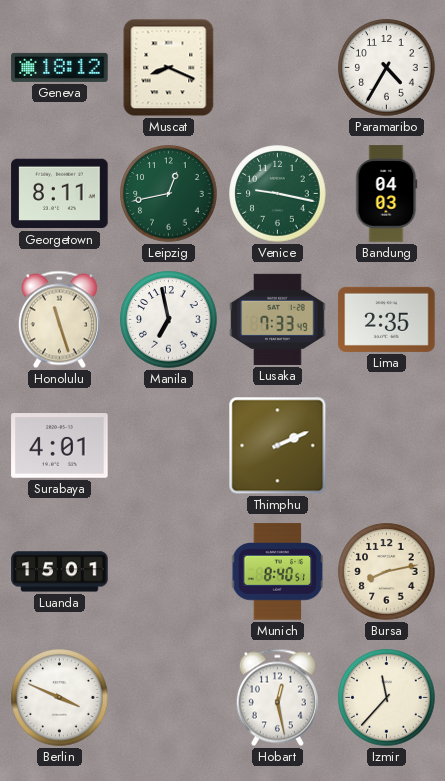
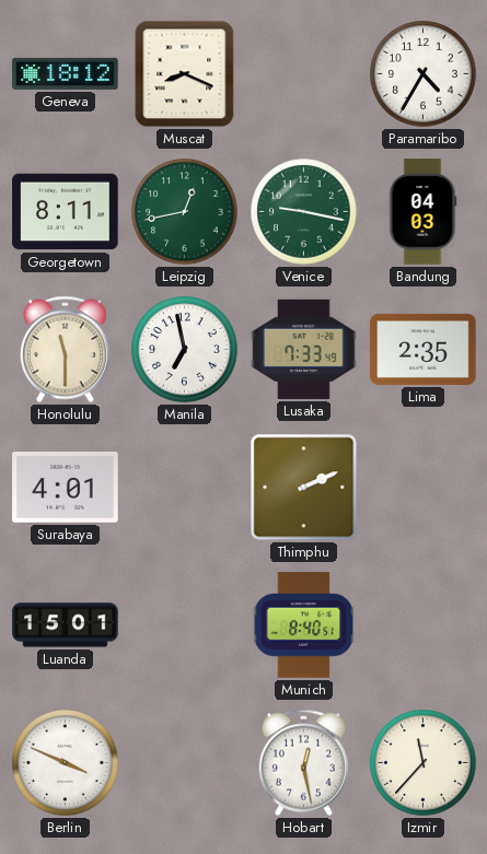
Honolulu: 11:27 -> 11:30
Bursa: 8:13 -> none
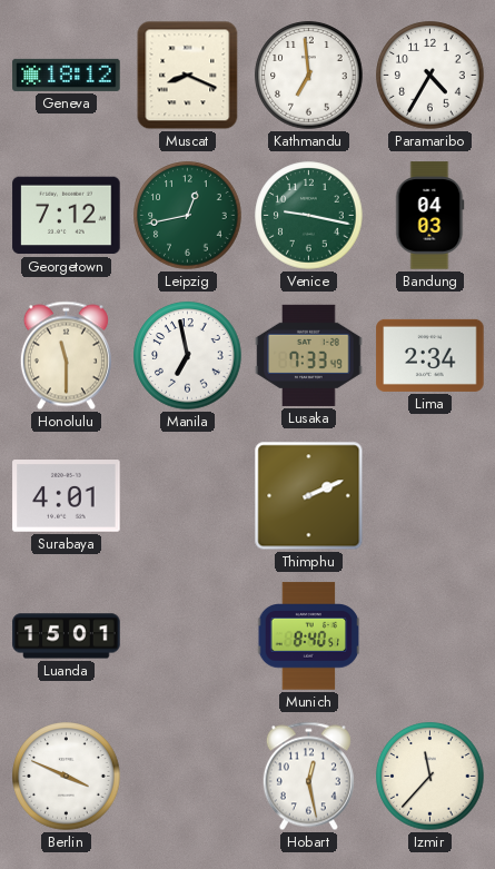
Kathmandu: none -> 6:59
Georgetown: 8:11 -> 7:12
Lima: 2:35 -> 2:34
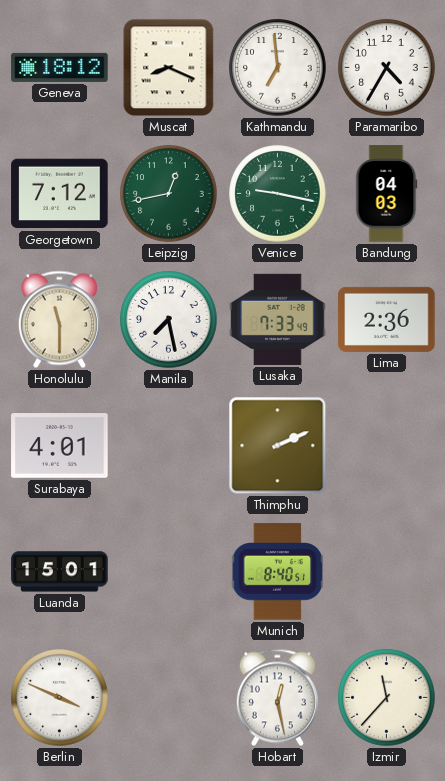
Manila: 6:58 -> 7:28
Lima: 2:34 -> 2:36
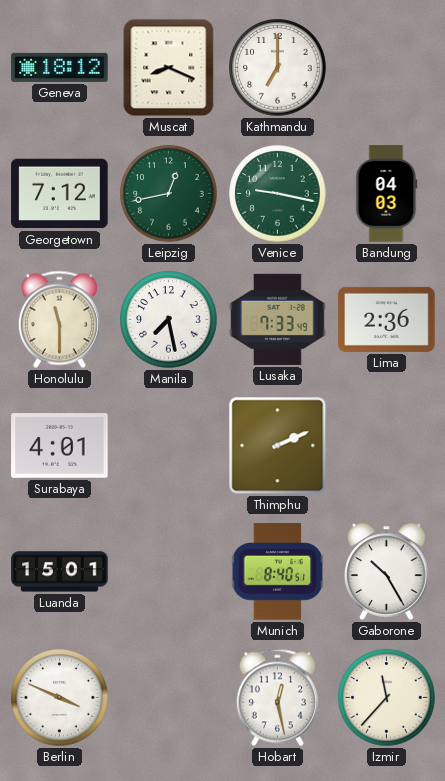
Kathmandu: 6:59 -> 7:00
Paramaribo: 4:35 -> none
Gaborone: none -> 10:25
